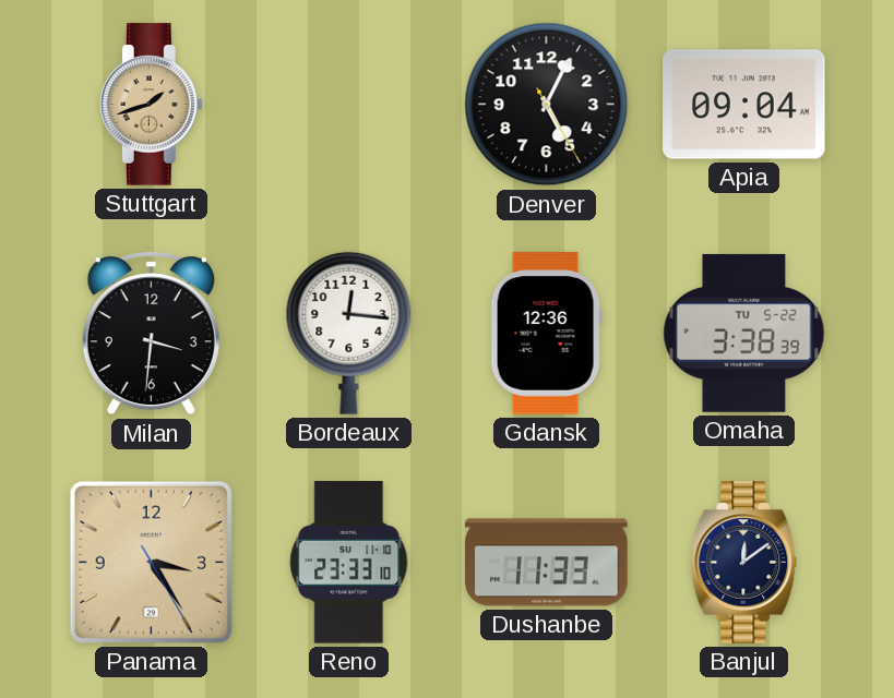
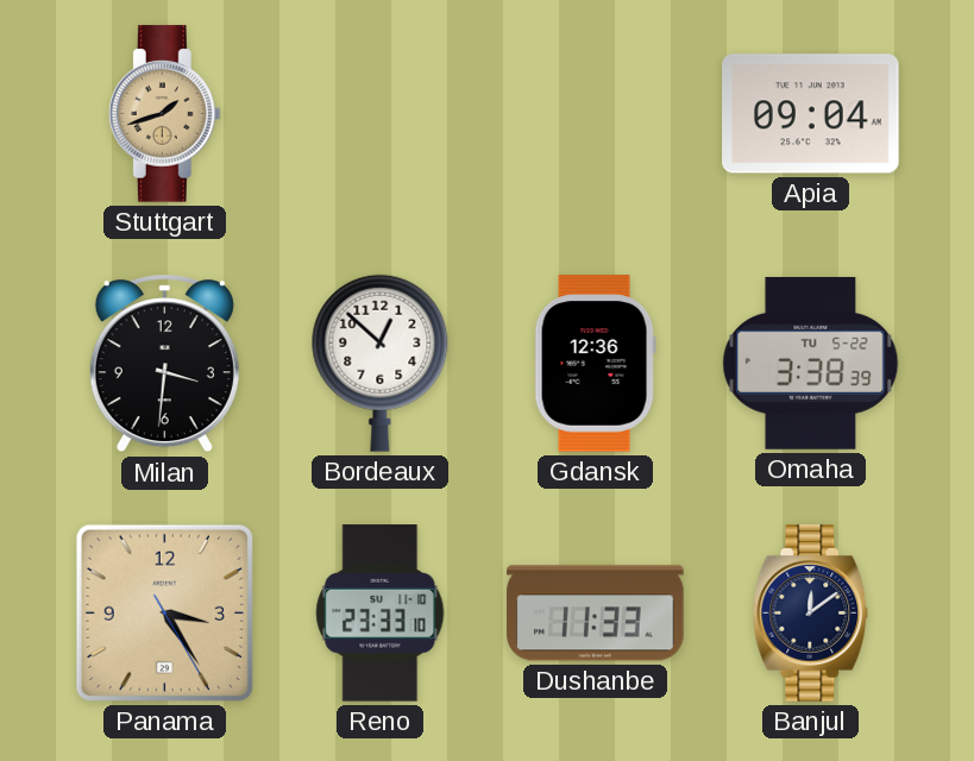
Denver: 5:04 -> none
Bordeaux: 12:16 -> 12:52
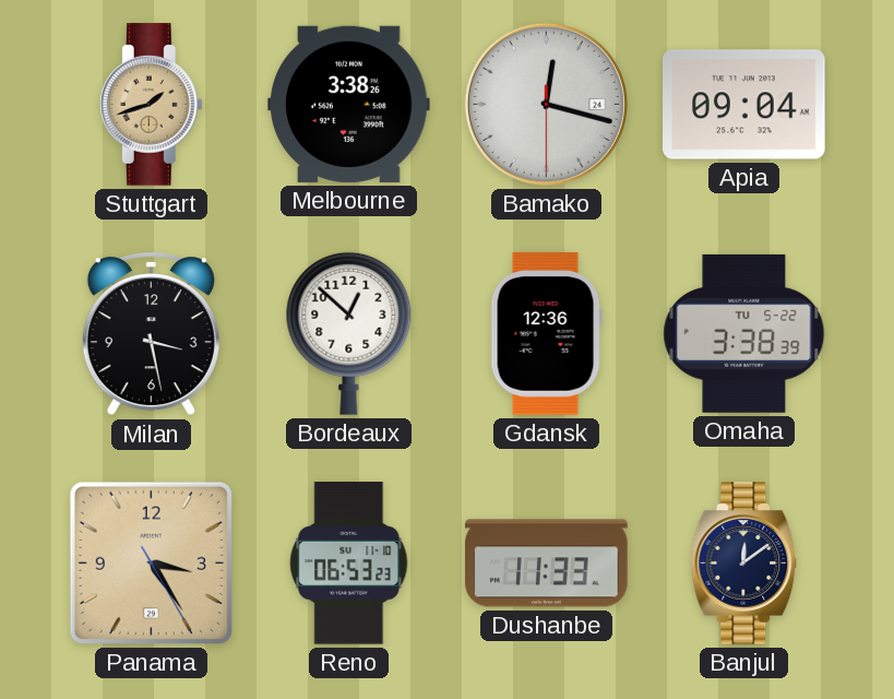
Melbourne: none -> 3:38
Bamako: none -> 12:17
Milan: 3:31 -> 3:28
Reno: 23:33 -> 06:53
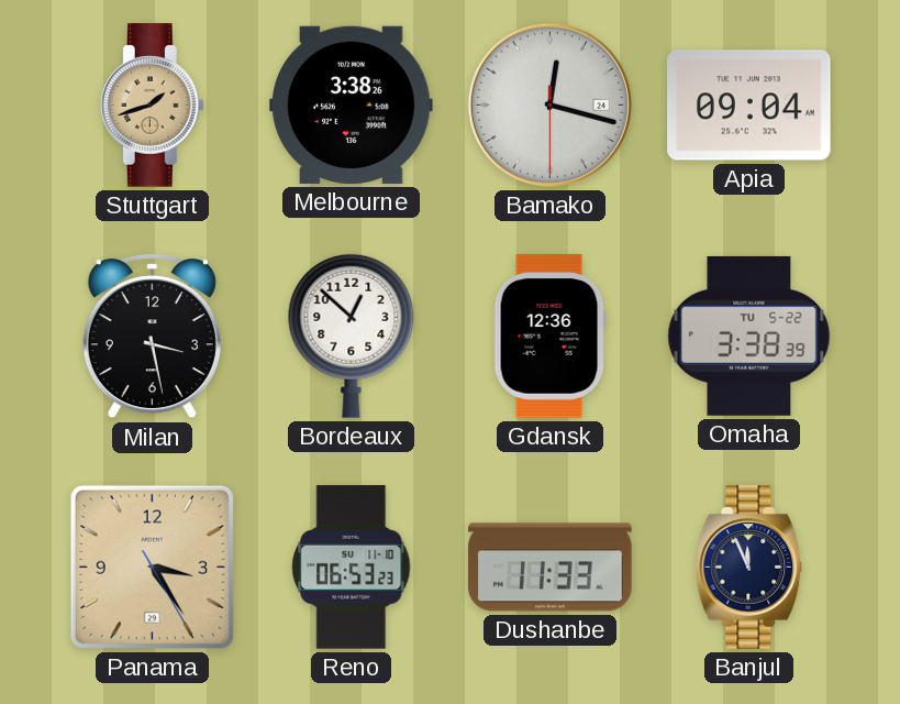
Banjul: 12:09 -> 11:56
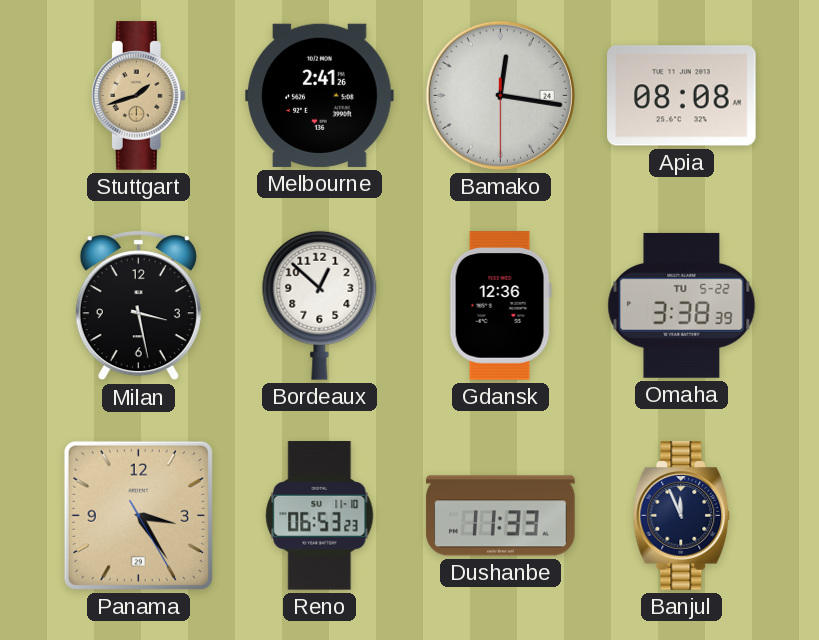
Melbourne: 3:38 -> 2:41
Bamako: 12:17 -> 12:16
Apia: 09:04 -> 08:08
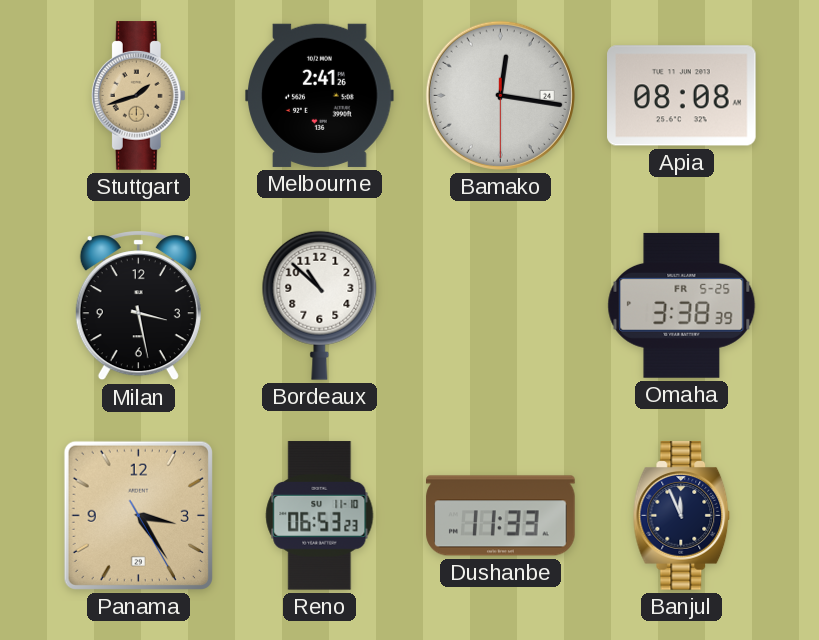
Bordeaux: 12:52 -> 10:52
Gdansk: 12:36 -> none
Omaha date: TU 5-22 -> FR 5-25
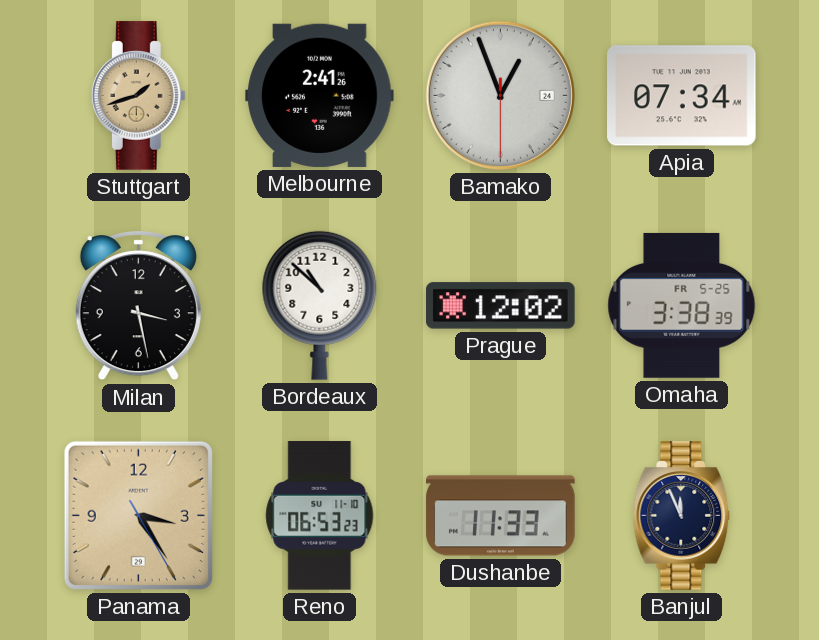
Bamako: 12:16 -> 12:56
Apia: 08:08 -> 07:34
Prague: none -> 12:02
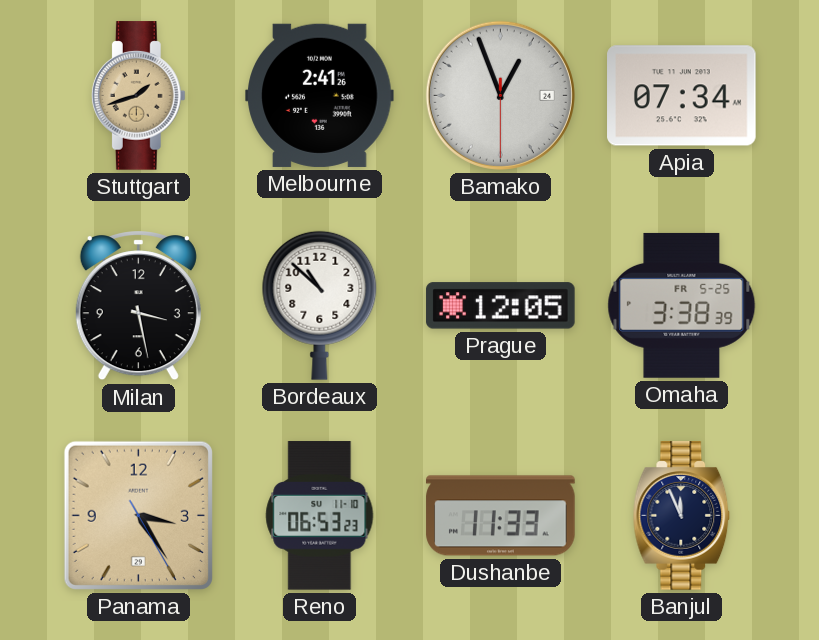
Prague: 12:02 -> 12:05
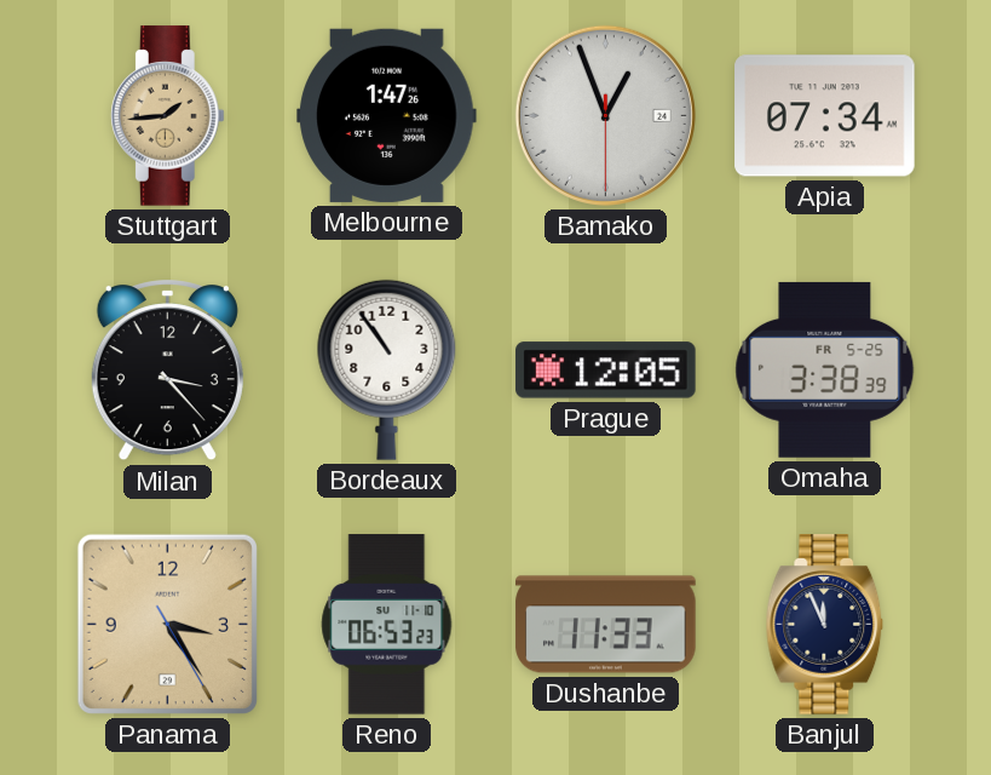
Stuttgart: 1:42 -> 1:44
Melbourne: 2:41 -> 1:47
Milan: 3:28 -> 3:23
Bordeaux: 10:52 -> 10:54
